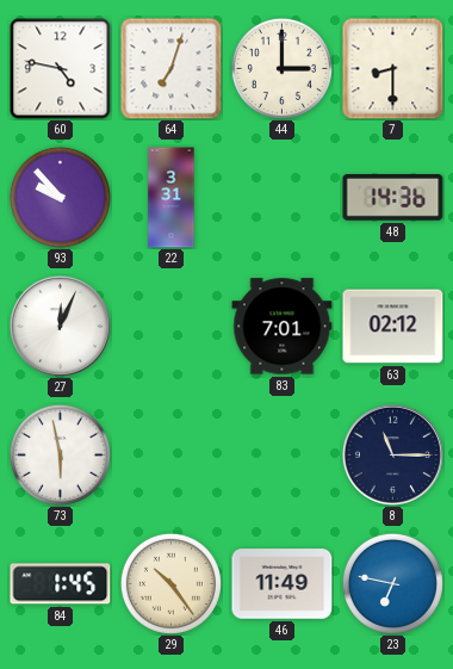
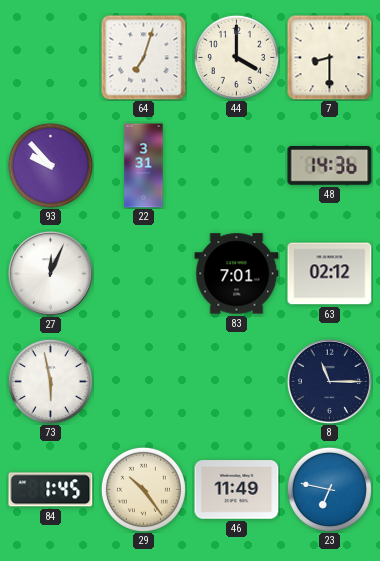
60: 4:47 -> none
44: 3:00 -> 4:00
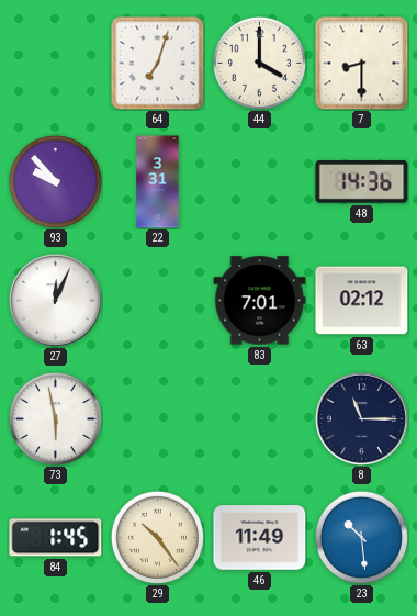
23: 6:47 -> 10:29
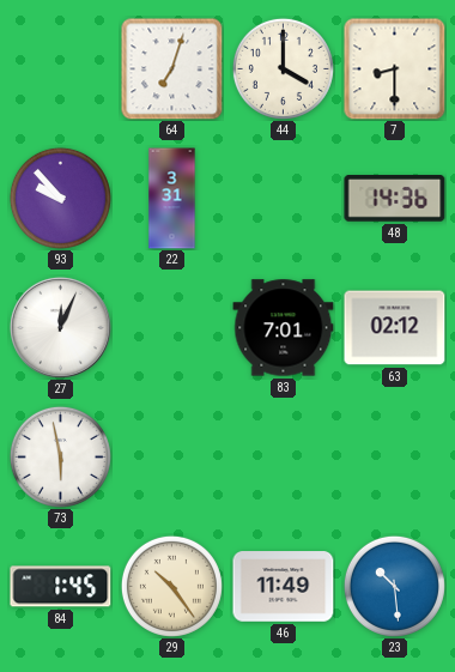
8: 11:15 -> none
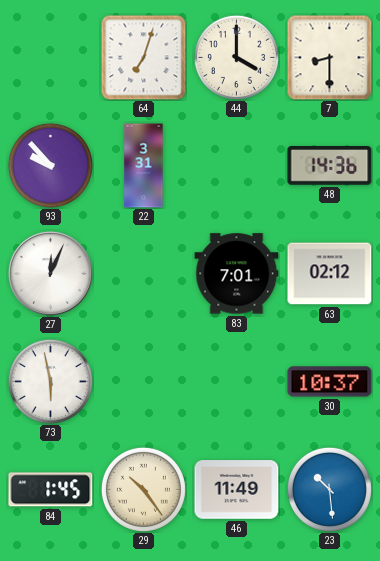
30: none -> 10:37
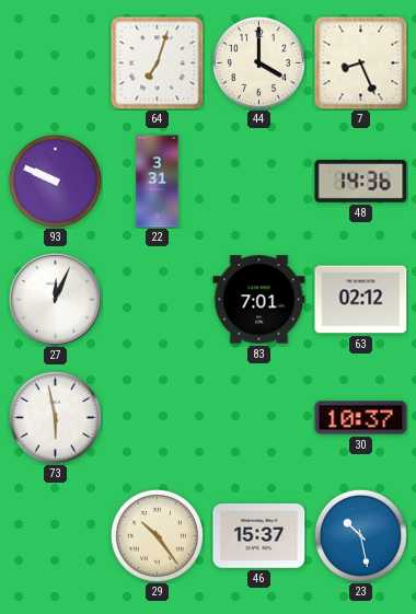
7: 8:30 -> 8:26
93: 9:53 -> 9:49
84: 1:45 -> none
46: 11:49 -> 15:37
23: 10:29 -> 10:28
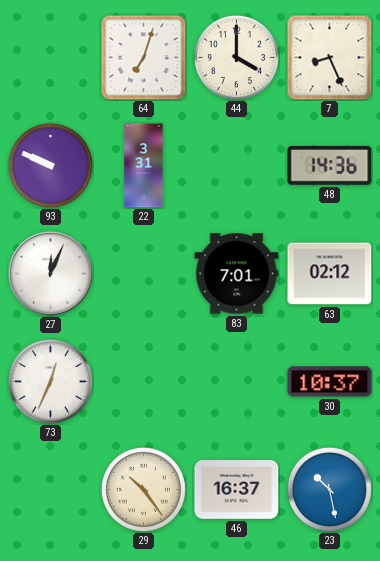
73: 5:58 -> 12:34
46: 15:37 -> 16:37
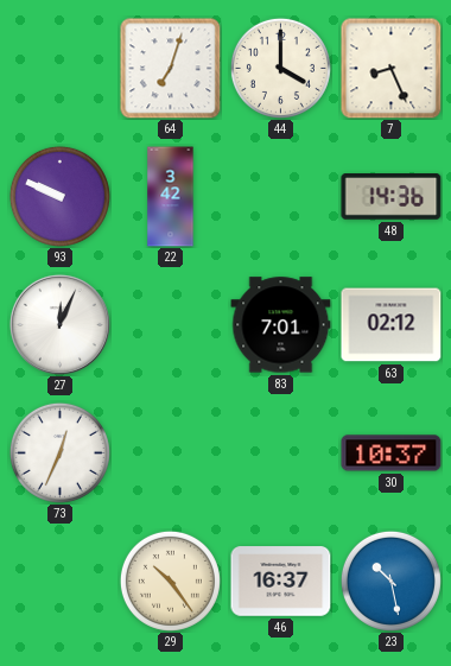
22: 3:31 -> 3:42
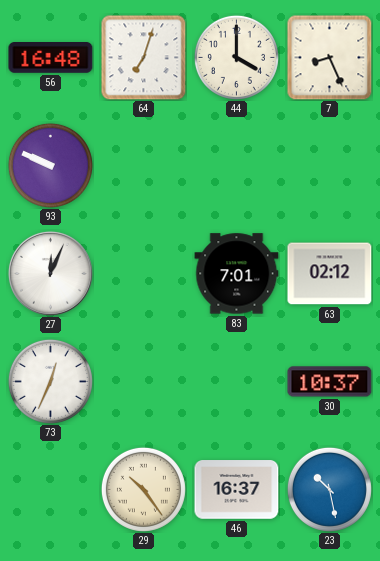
56: none -> 16:48
22: 3:42 -> none
48: 14:36 -> none
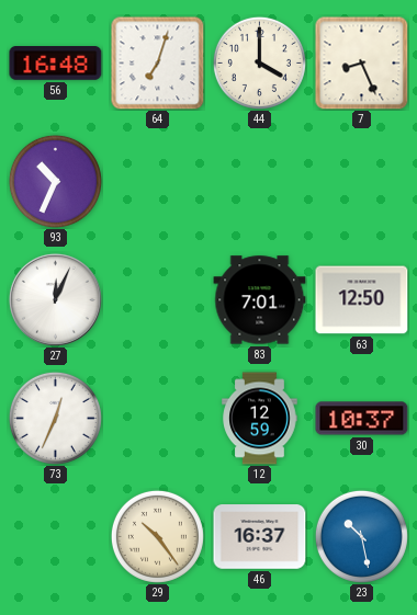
93: 9:49 -> 10:34
63: 02:12 -> 12:50
12: none -> 12:59
